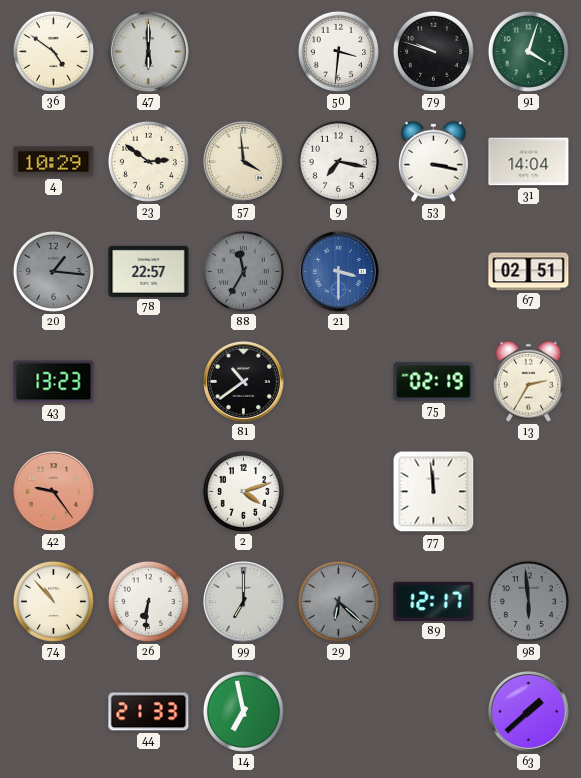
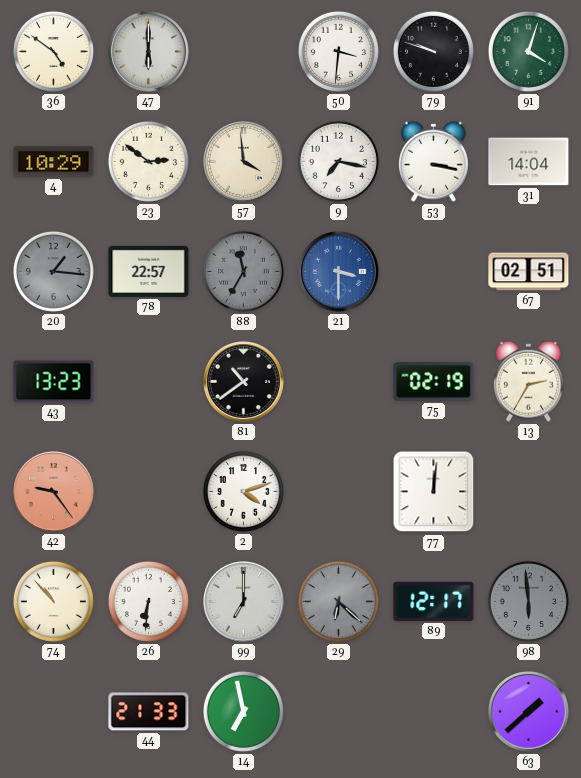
77: 11:59 -> 12:01
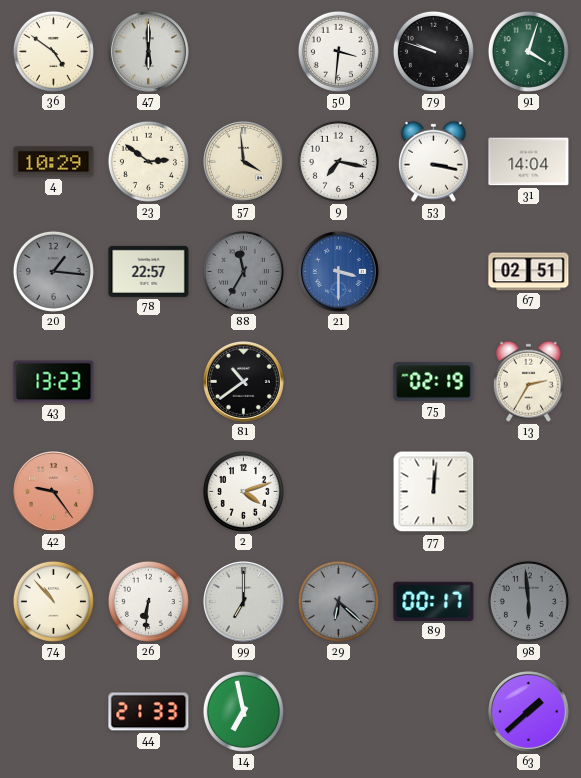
89: 12:17 -> 00:17
